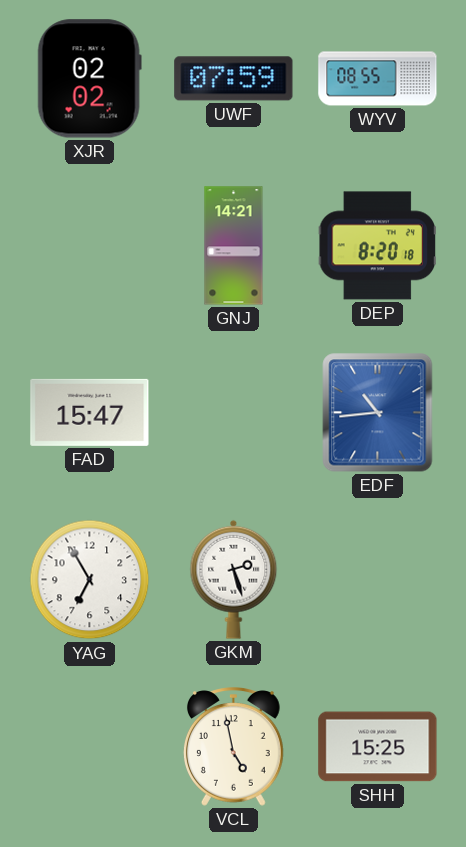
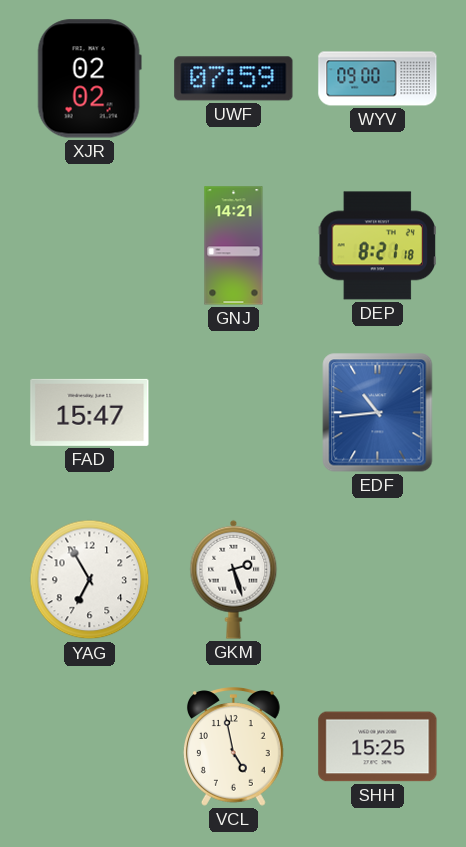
WYV: 08:55 -> 09:00
DEP: 8:20 -> 8:21
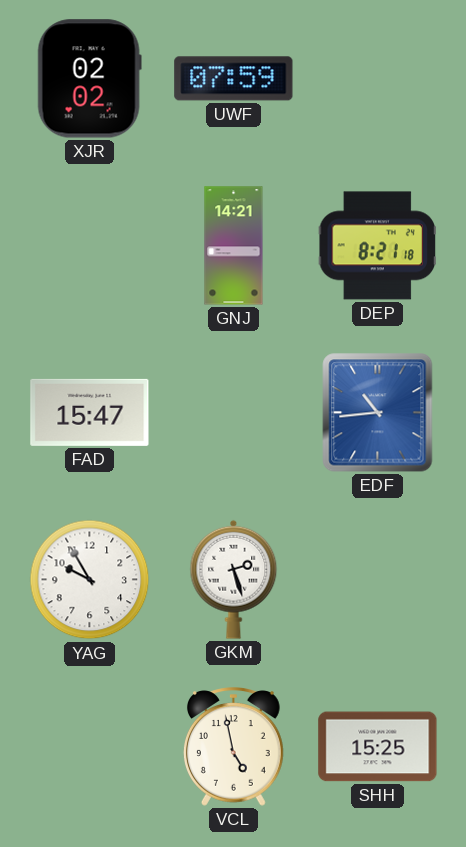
WYV: 09:00 -> none
YAG: 6:55 -> 9:55
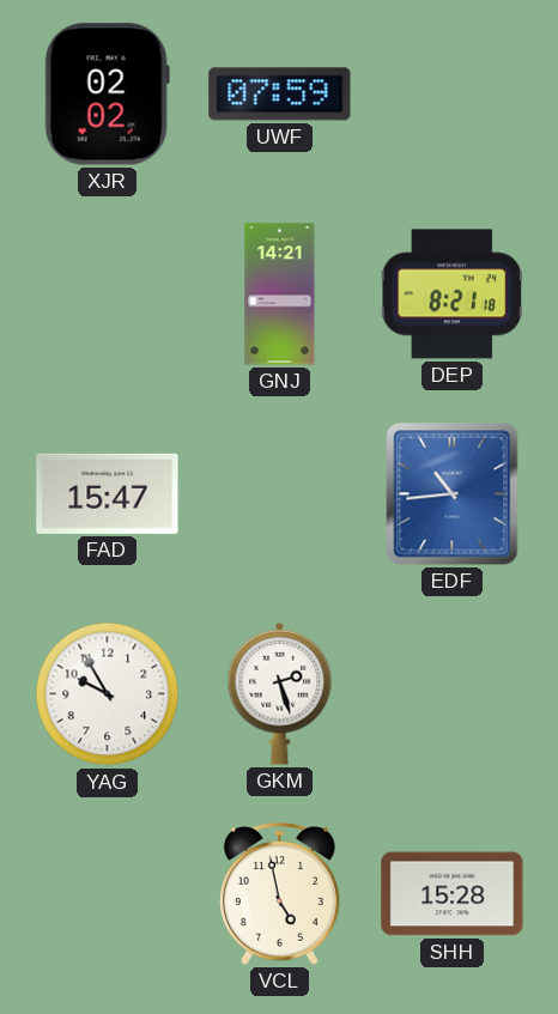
SHH: 15:25 -> 15:28
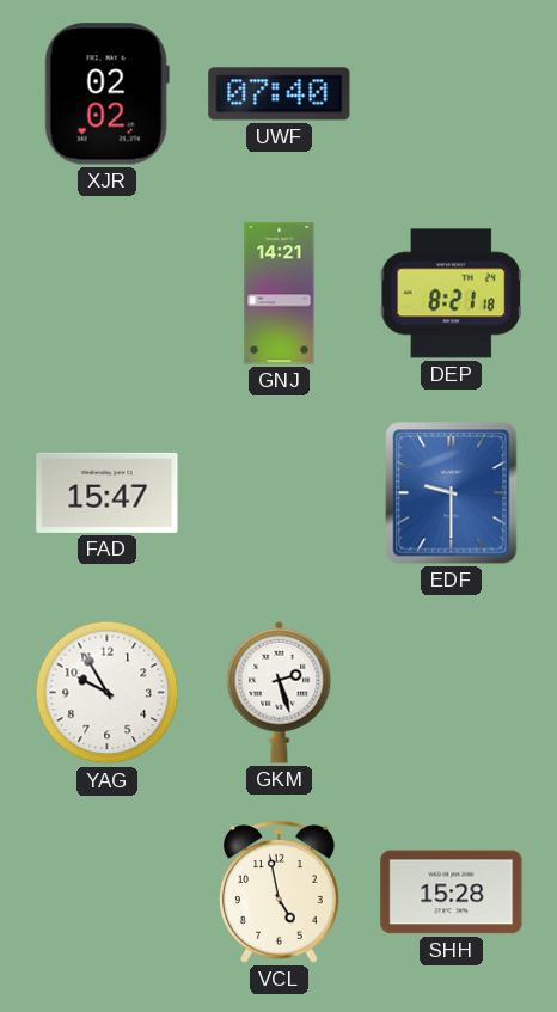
UWF: 07:59 -> 07:40
EDF: 10:44 -> 9:30
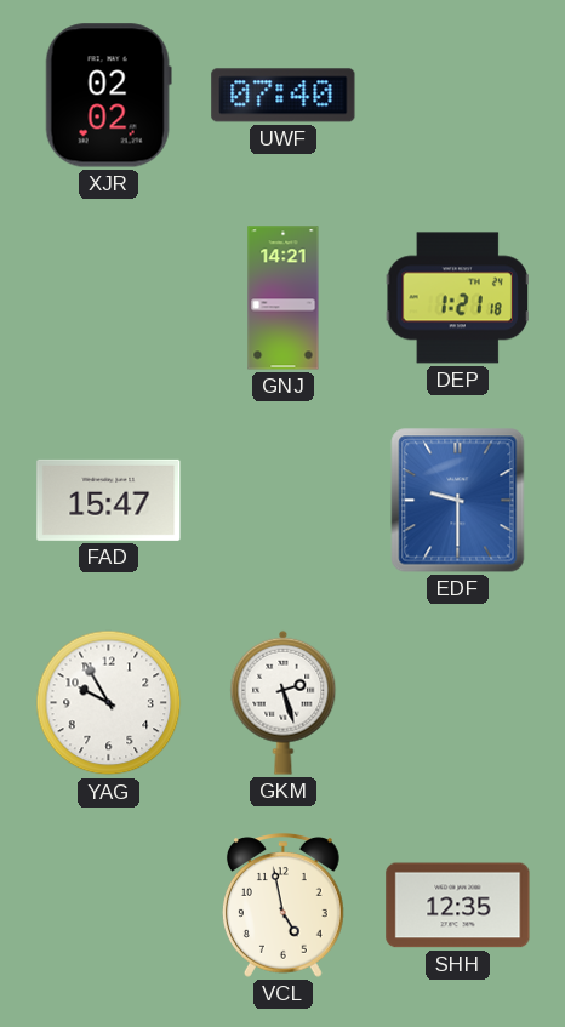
DEP: 8:21 -> 1:21
SHH: 15:28 -> 12:35
